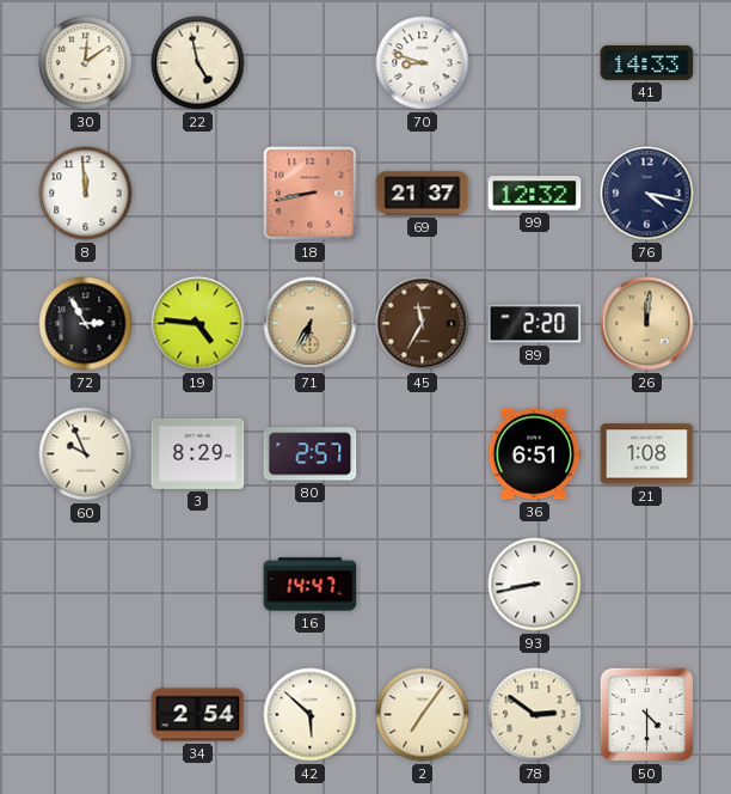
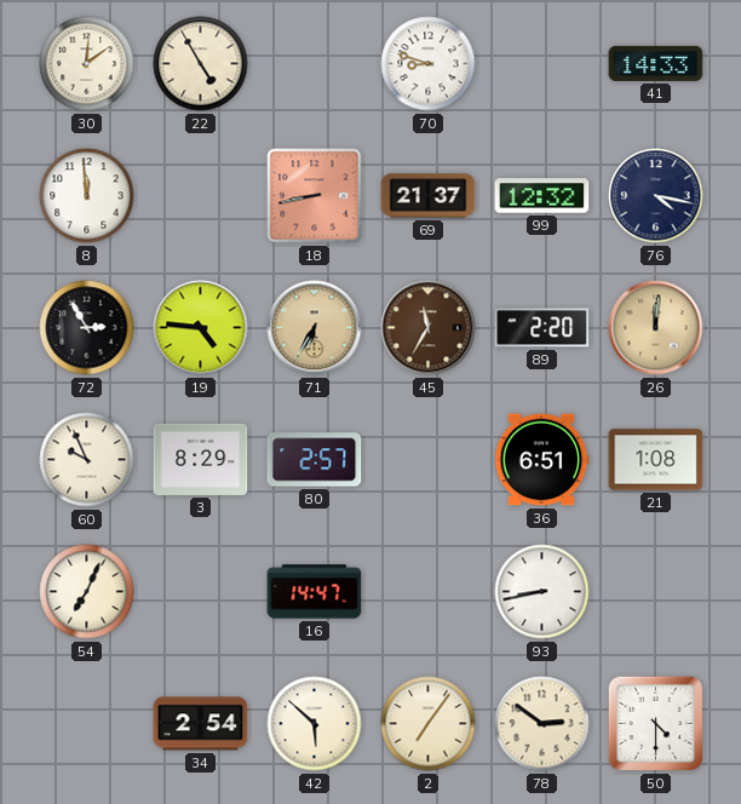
22: 4:58 -> 4:55
54: none -> 7:04
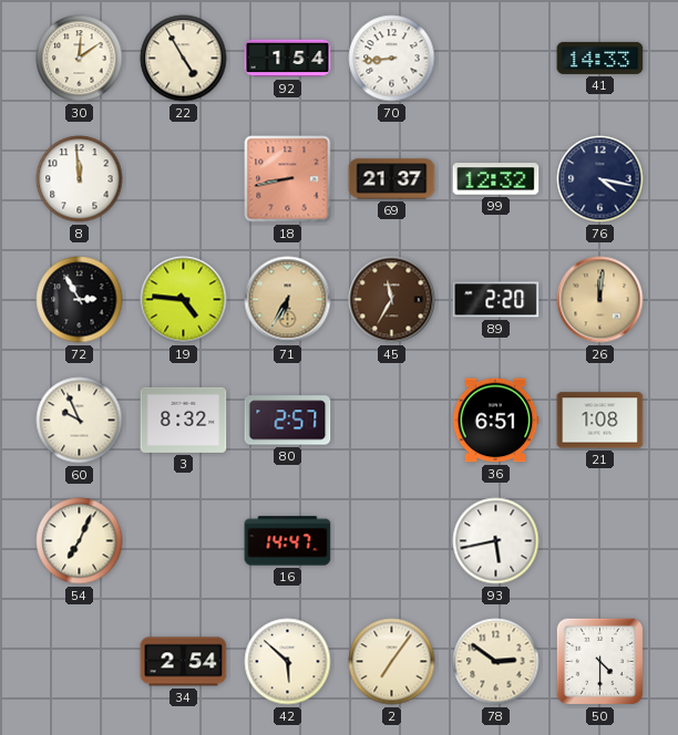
92: none -> 1:54
70: 8:48 -> 8:44
3: 8:29 -> 8:32
93: 8:43 -> 5:43
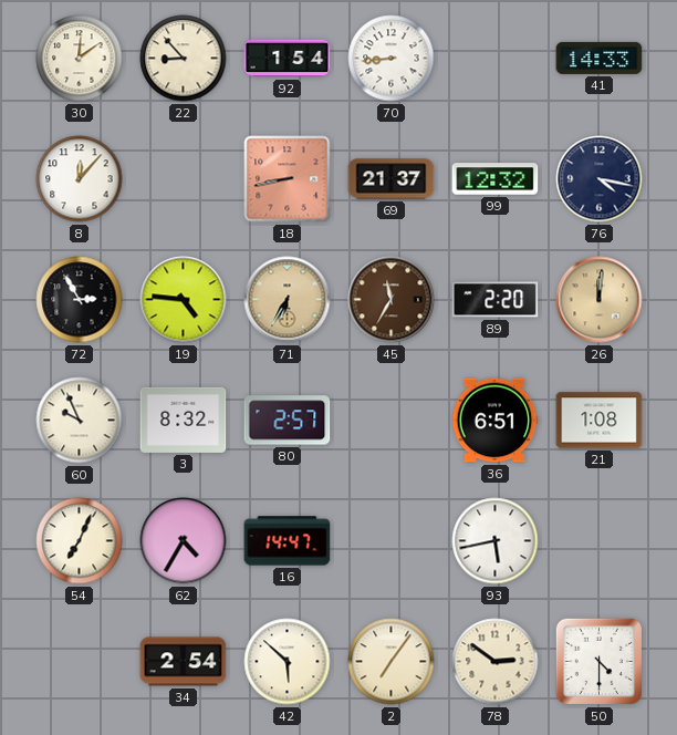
22: 4:55 -> 8:53
8: 11:59 -> 12:07
62: none -> 4:35
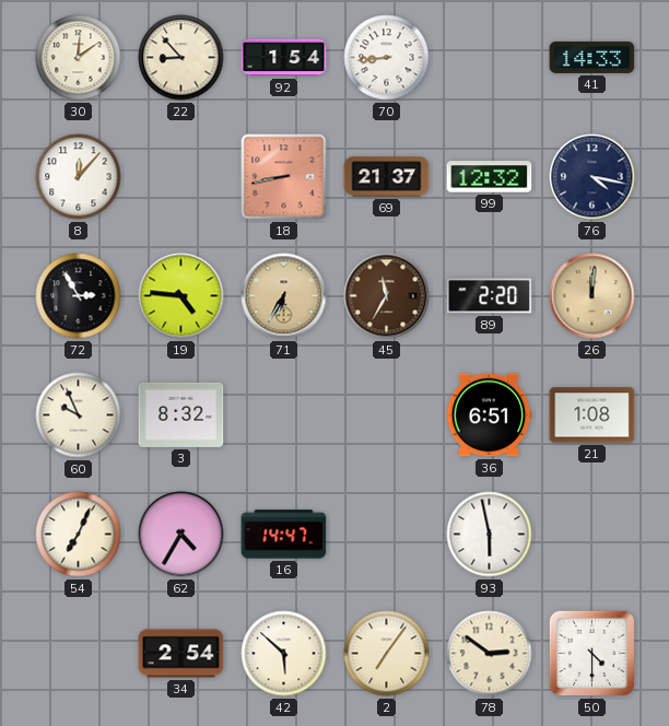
80: 2:57 -> none
93: 5:43 -> 5:58
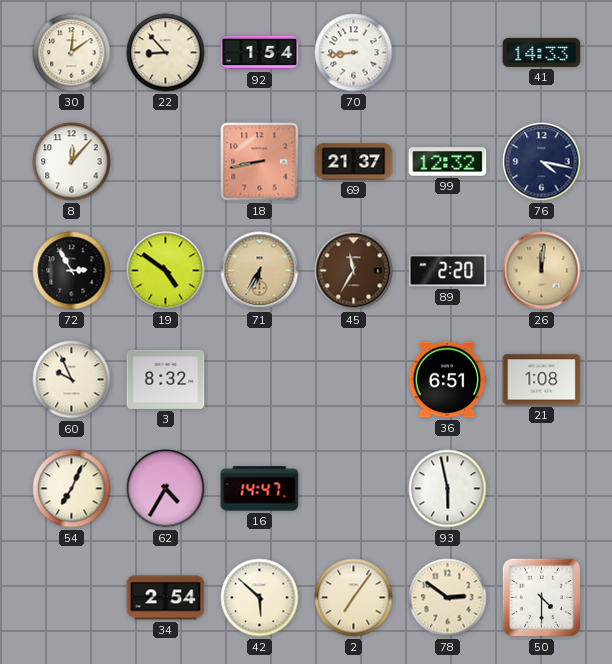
19: 4:46 -> 4:51
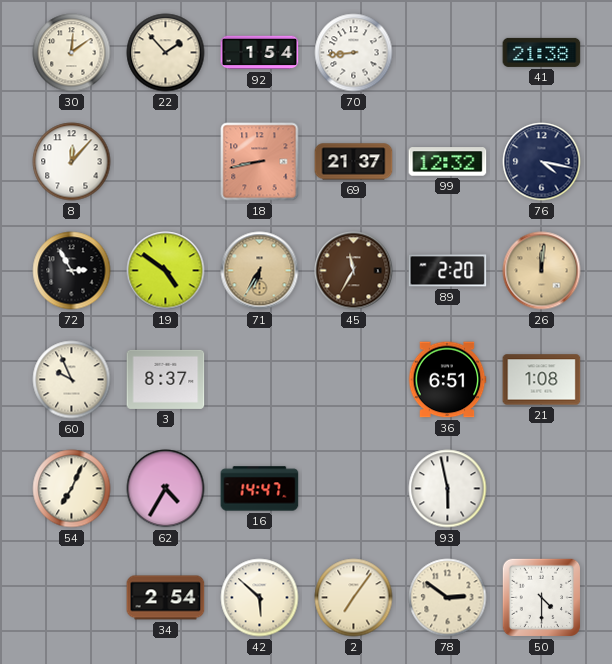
22: 8:53 -> 1:53
41: 14:33 -> 21:38
3: 8:32 -> 8:37
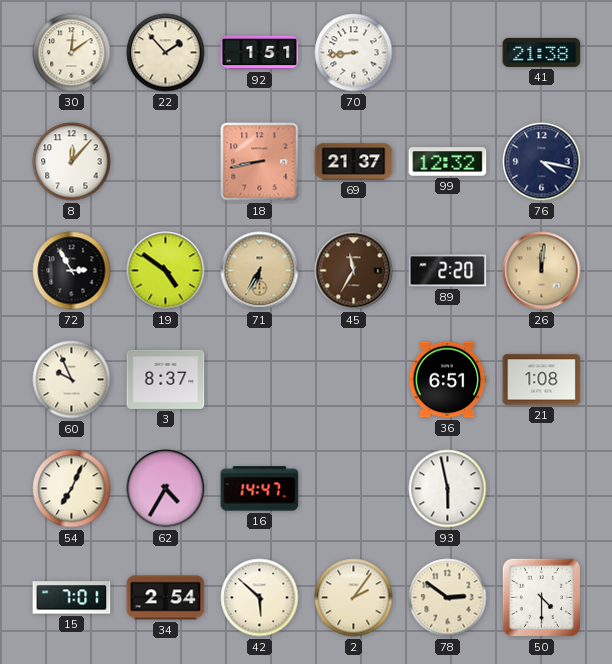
92: 1:54 -> 1:51
15: none -> 7:01
2: 7:06 -> 2:06
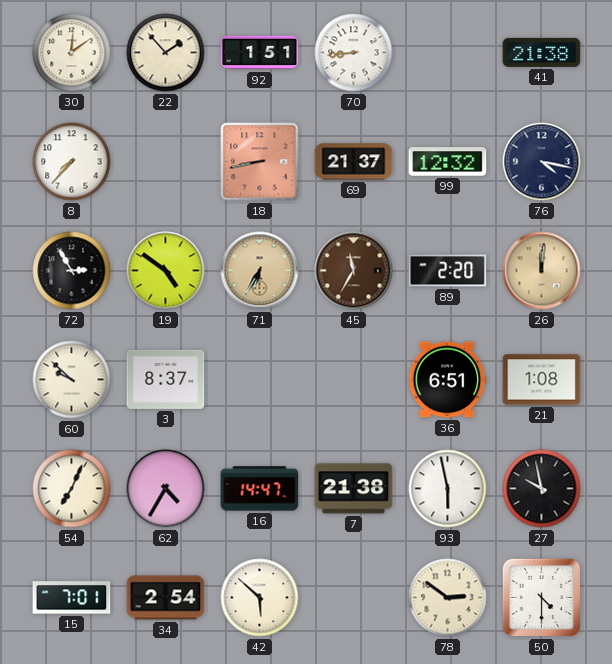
8: 12:07 -> 7:37
60: 9:56 -> 9:52
7: none -> 21:38
27: none -> 9:58
2: 2:06 -> none
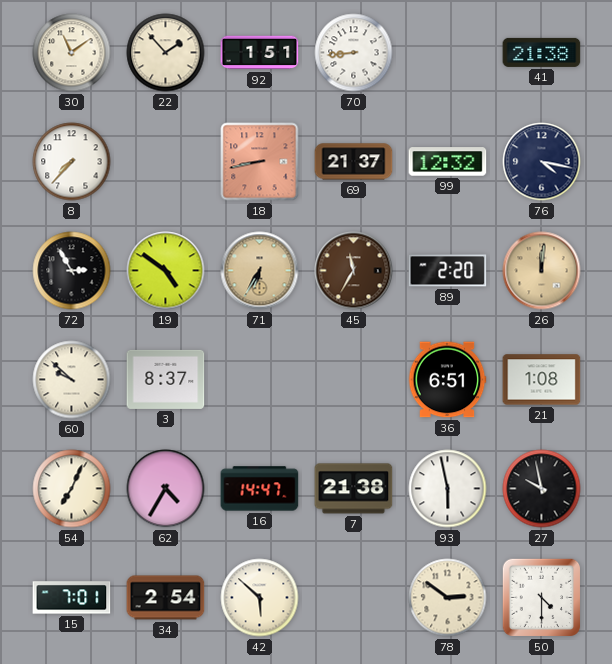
30: 12:09 -> 11:09
